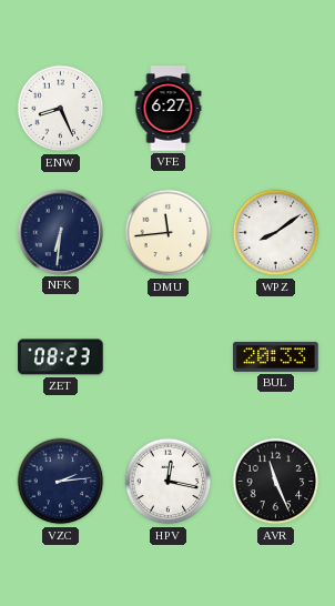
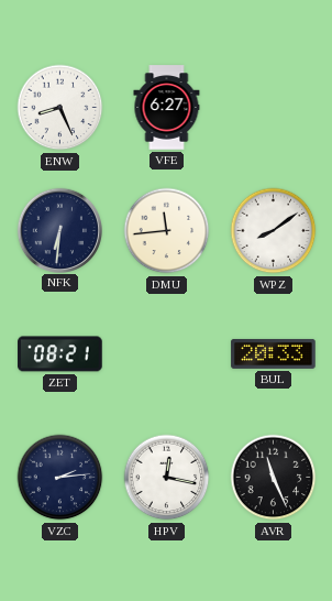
ZET: 08:23 -> 08:21
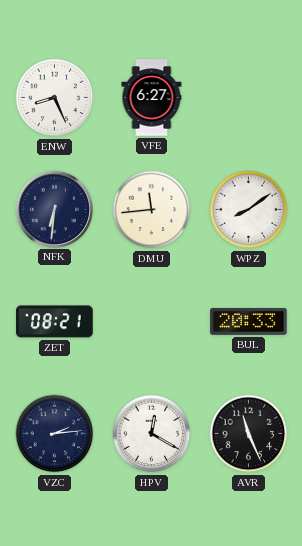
HPV: 12:17 -> 12:20
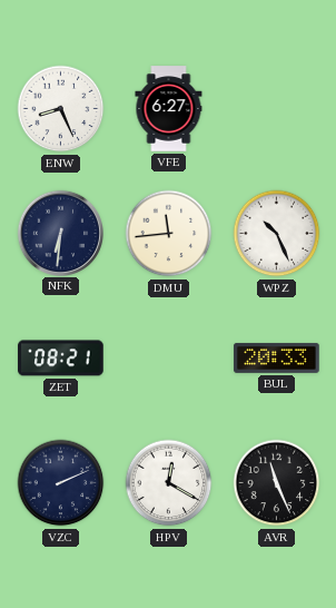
WPZ: 8:09 -> 10:26
VZC: 2:14 -> 2:11
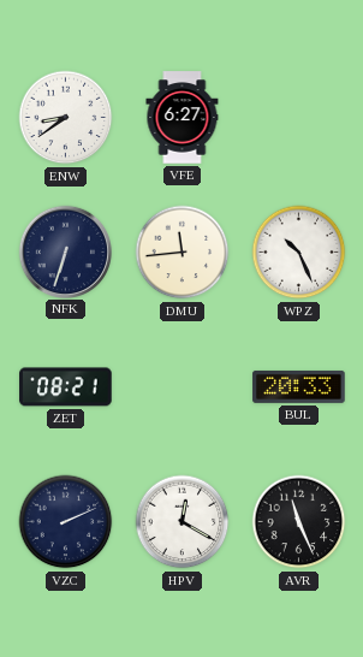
ENW: 8:26 -> 8:39
NFK: 6:31 -> 6:33
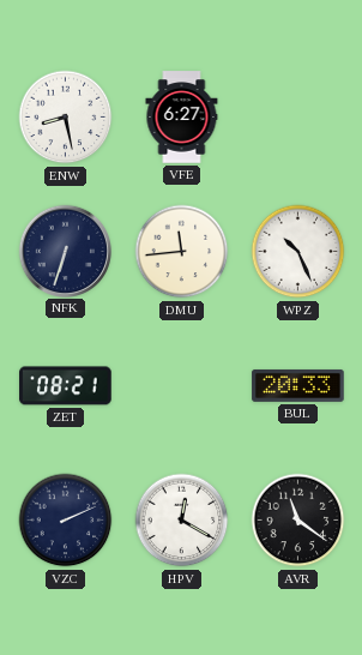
ENW: 8:39 -> 8:28
AVR: 11:26 -> 11:21
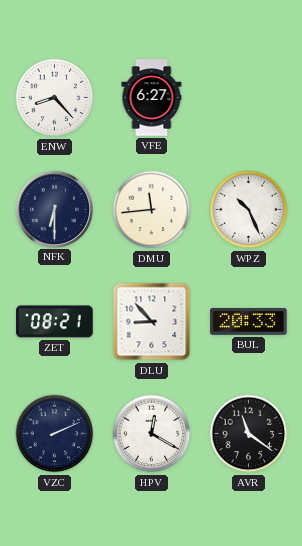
ENW: 8:28 -> 8:23
NFK: 6:33 -> 6:30
DLU: none -> 8:53
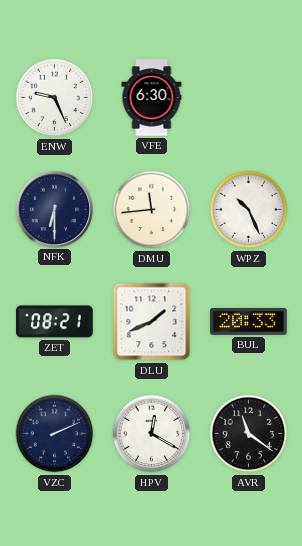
ENW: 8:23 -> 9:26
VFE: 6:27 -> 6:30
DLU: 8:53 -> 1:41
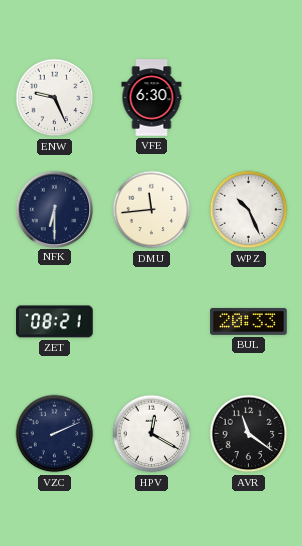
DLU: 1:41 -> none
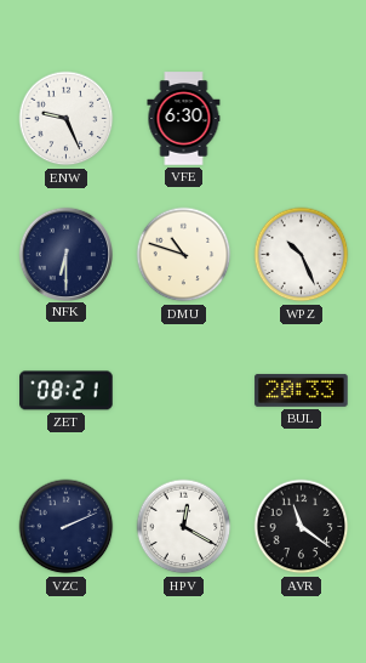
DMU: 11:44 -> 10:48
